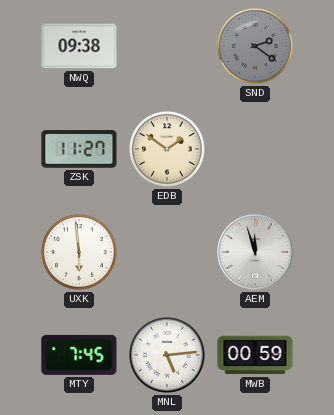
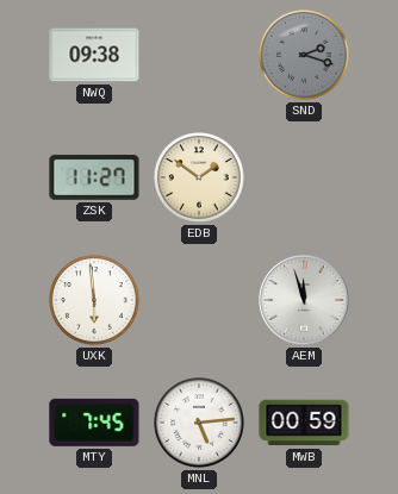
SND: 2:21 -> 2:18
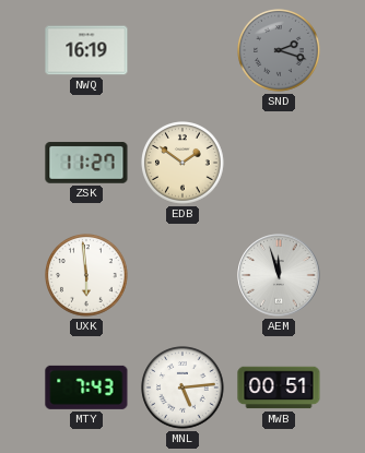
NWQ: 09:38 -> 16:19
MTY: 7:45 -> 7:43
MWB: 00:59 -> 00:51
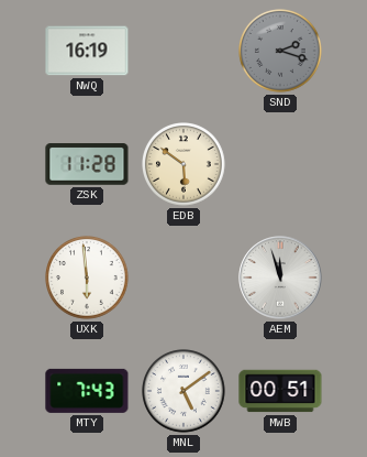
ZSK: 11:27 -> 11:28
EDB: 1:51 -> 5:51
MNL: 5:14 -> 5:09
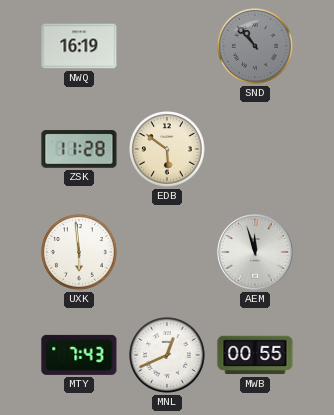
SND: 2:18 -> 10:53
MNL: 5:09 -> 12:41
MWB: 00:51 -> 00:55
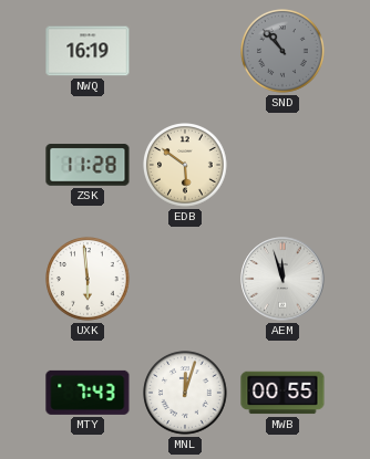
MNL: 12:41 -> 12:03
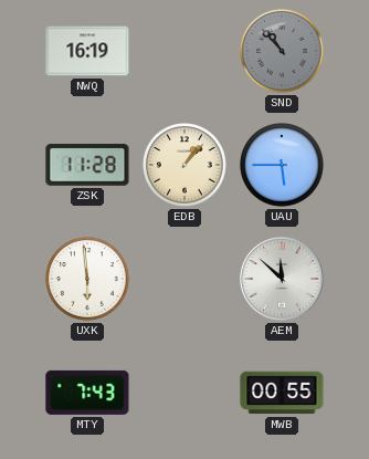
EDB: 5:51 -> 1:07
UAU: none -> 5:45
AEM: 11:57 -> 11:52
MNL: 12:03 -> none
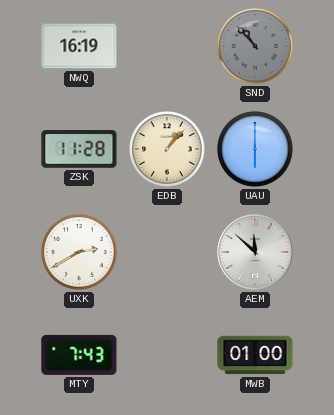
UAU: 5:45 -> 6:00
UXK: 5:59 -> 2:40
MWB: 00:55 -> 01:00
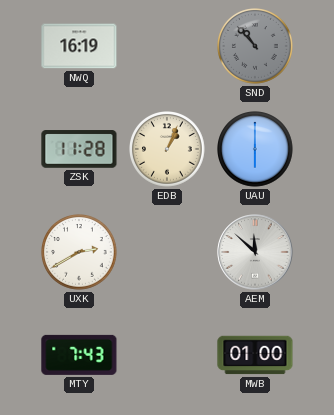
EDB: 1:07 -> 1:04
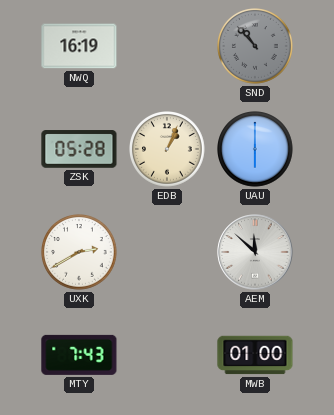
ZSK: 11:28 -> 05:28
